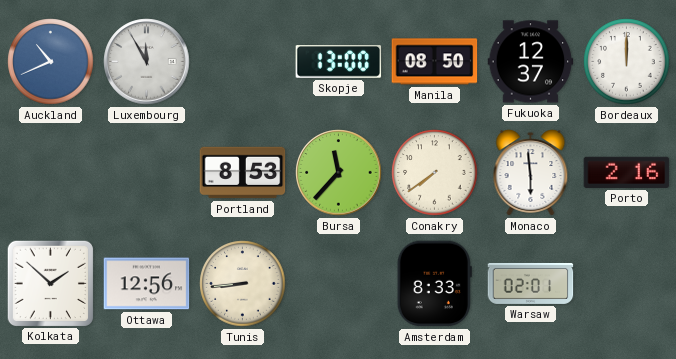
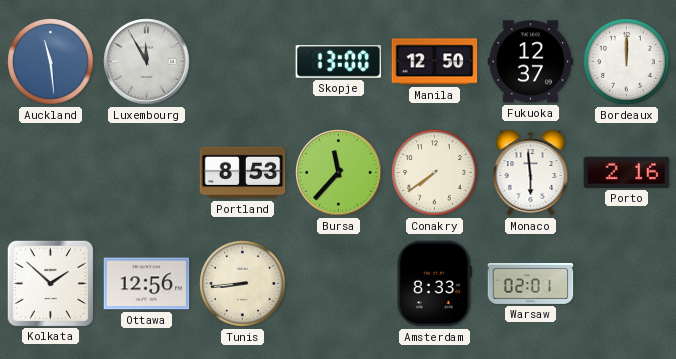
Auckland: 10:41 -> 11:29
Manila: 08:50 -> 12:50
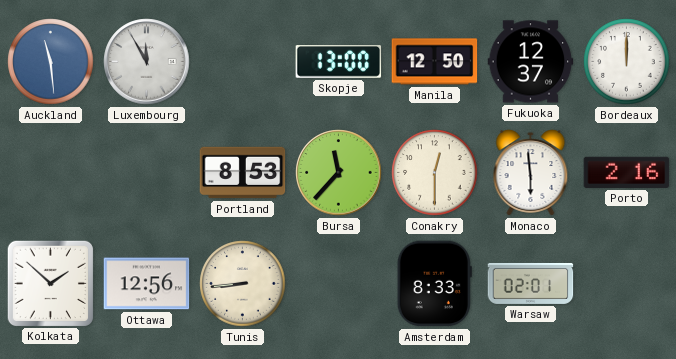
Conakry: 7:39 -> 12:30
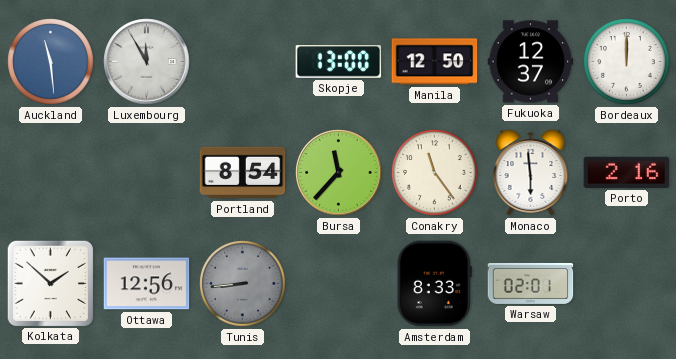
Portland: 8:53 -> 8:54
Conakry: 12:30 -> 11:24
Tunis dial: cream -> grey
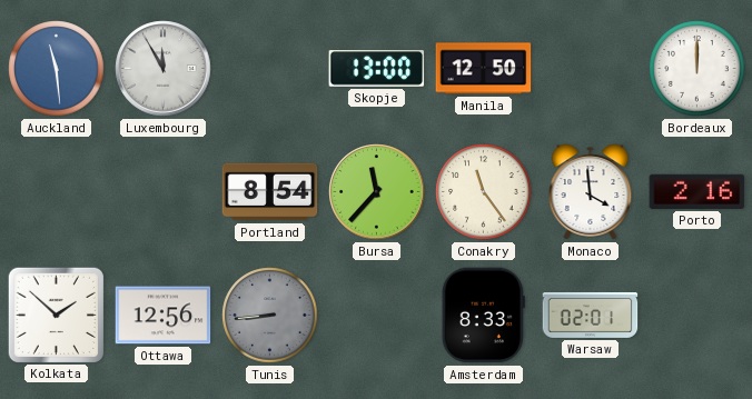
Fukuoka: 12:37 -> none
Monaco: 5:59 -> 3:59
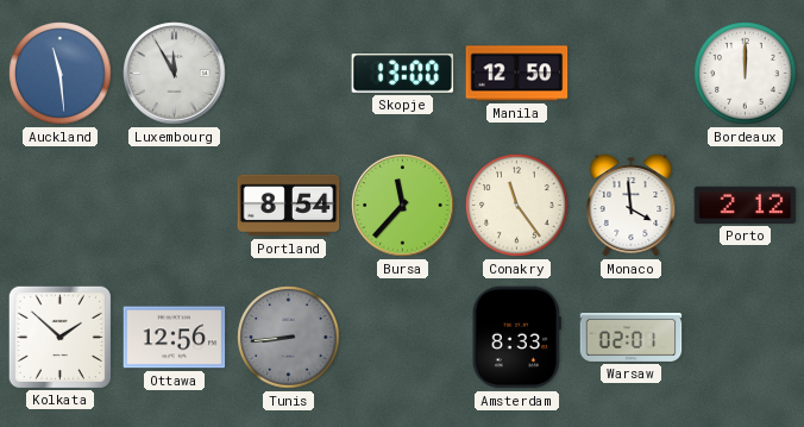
Porto: 2:16 -> 2:12
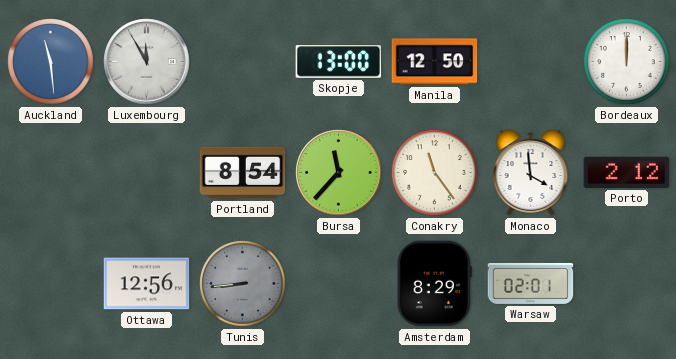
Kolkata: 1:52 -> none
Amsterdam: 8:33 -> 8:29
